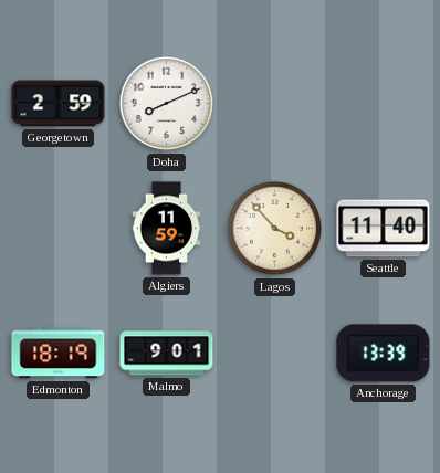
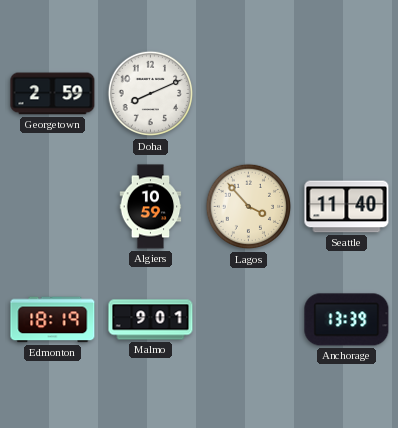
Algiers: 11:59 -> 10:59
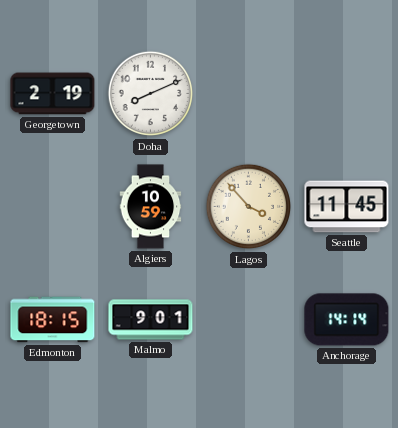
Georgetown: 2:59 -> 2:19
Seattle: 11:40 -> 11:45
Edmonton: 18:19 -> 18:15
Anchorage: 13:39 -> 14:14
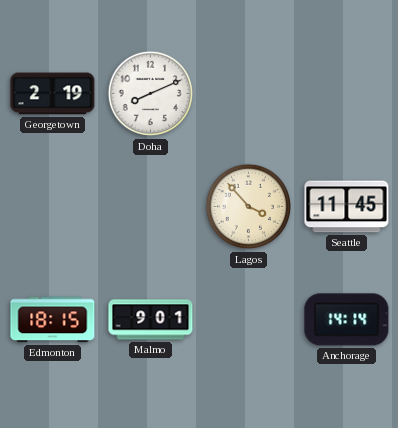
Algiers: 10:59 -> none
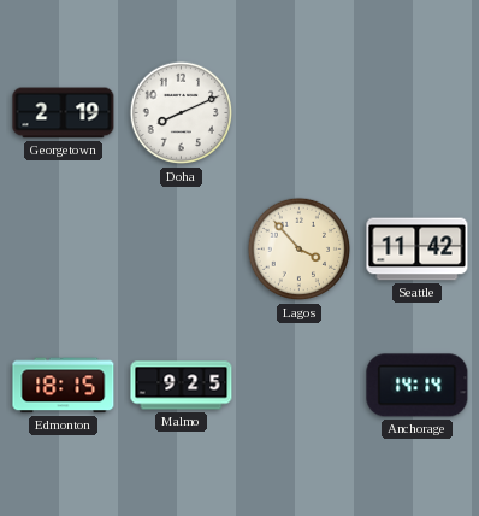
Seattle: 11:45 -> 11:42
Malmo: 9:01 -> 9:25
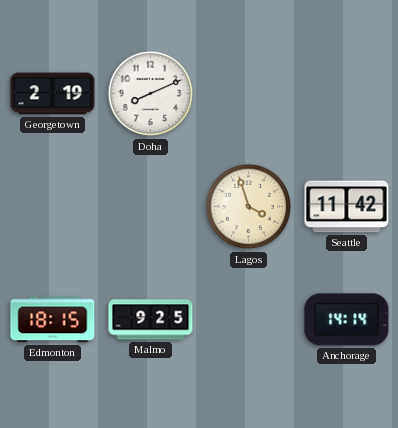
Lagos: 3:53 -> 3:57
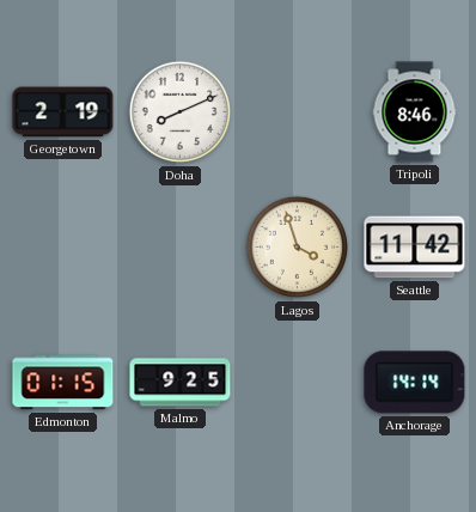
Tripoli: none -> 8:46
Edmonton: 18:15 -> 01:15
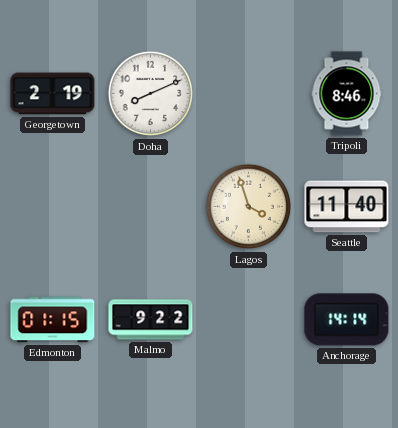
Seattle: 11:42 -> 11:40
Malmo: 9:25 -> 9:22
